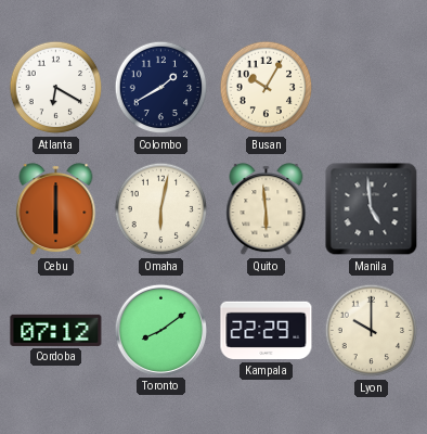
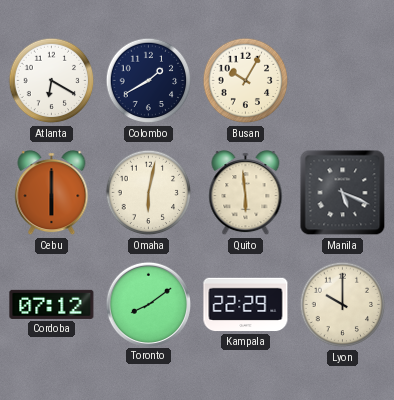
Manila: 4:59 -> 5:19
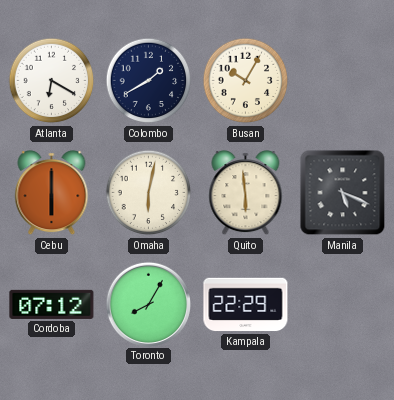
Toronto: 8:09 -> 8:05
Lyon: 10:00 -> none
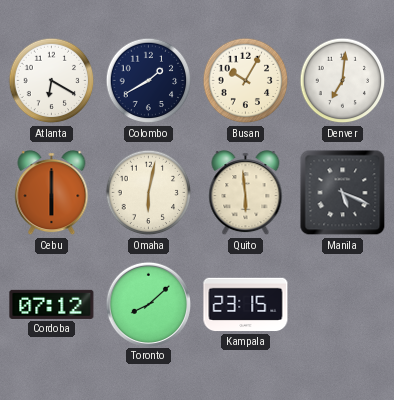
Denver: none -> 7:01
Toronto: 8:05 -> 8:08
Kampala: 22:29 -> 23:15
